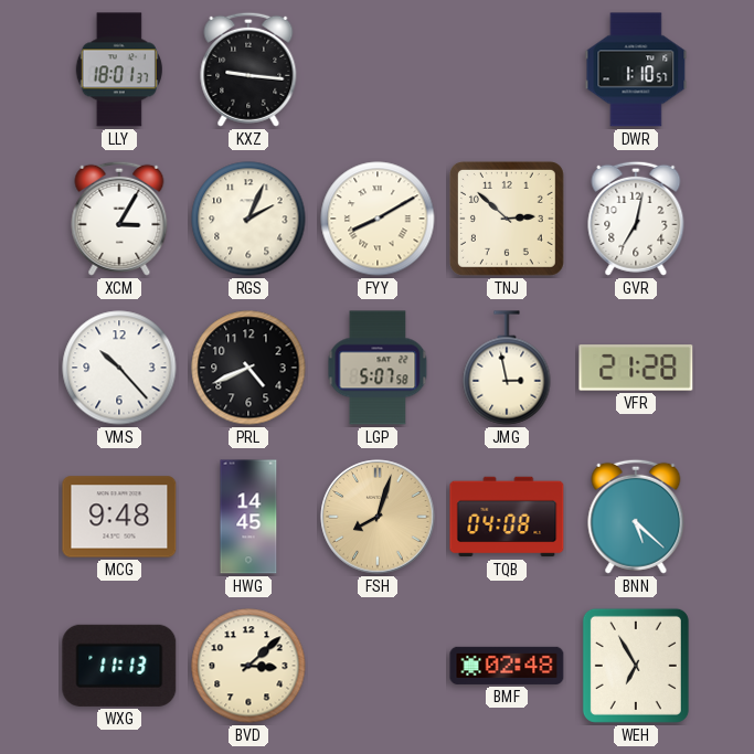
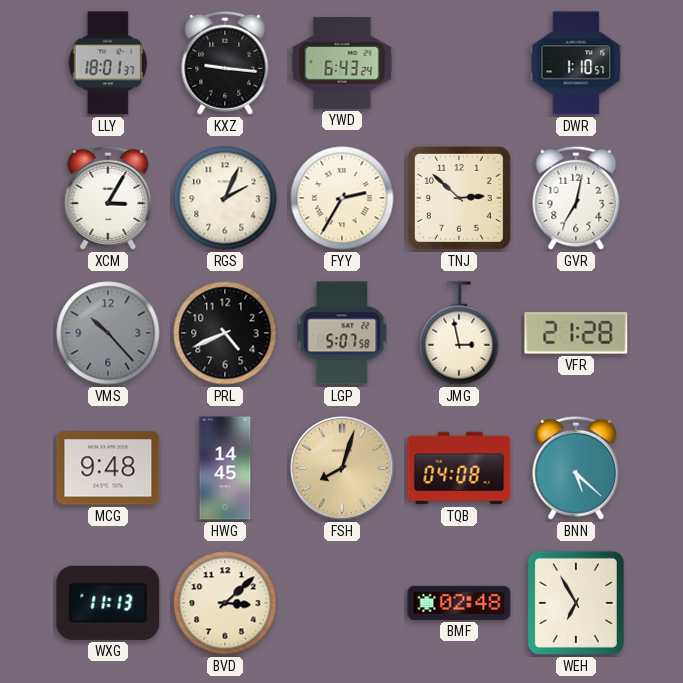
YWD: none -> 6:43
FYY: 8:10 -> 2:35
VMS dial: white -> grey
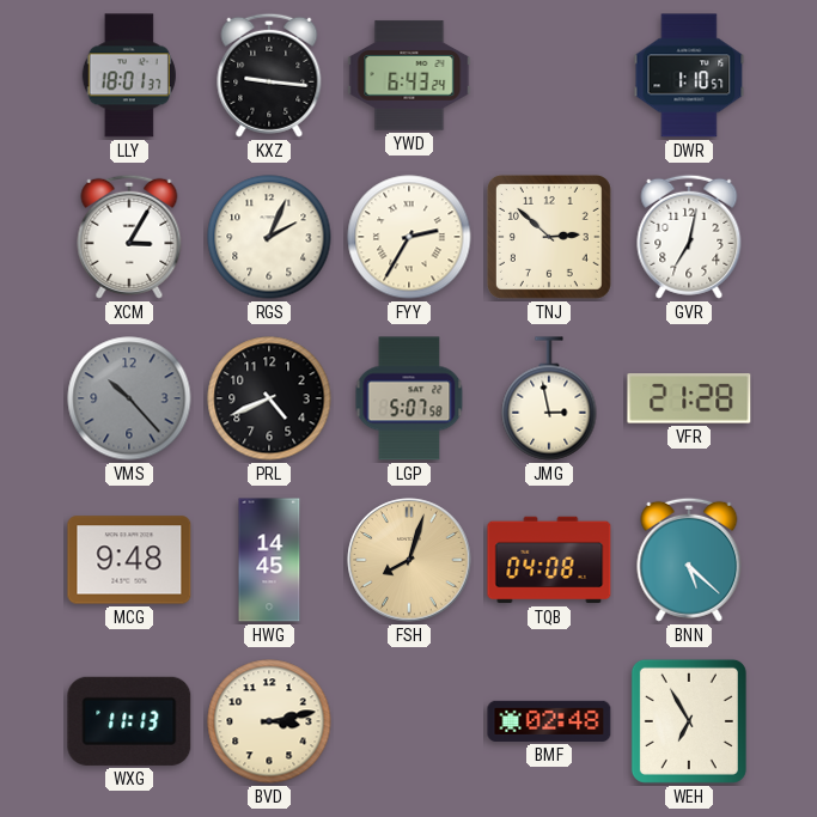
BVD: 3:08 -> 3:13
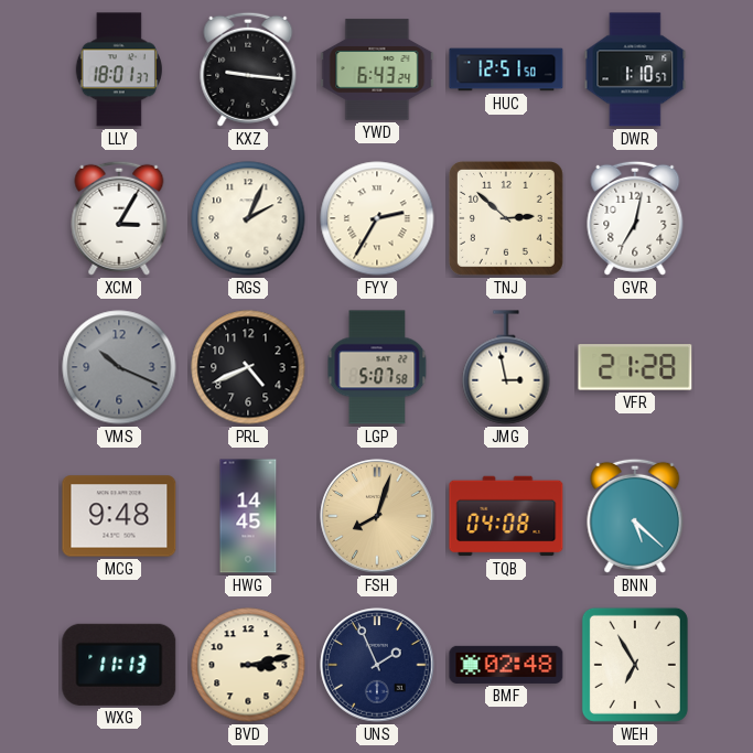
HUC: none -> 12:51
VMS: 10:23 -> 10:19
UNS: none -> 1:56
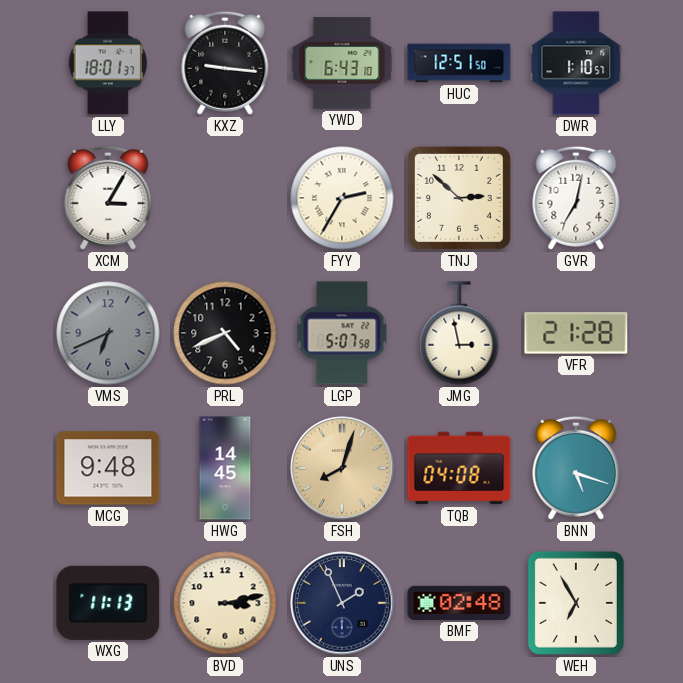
YWD: 6:43:24 -> 6:43:10
RGS: 2:04 -> none
VMS: 10:19 -> 6:41
BNN: 5:22 -> 5:18
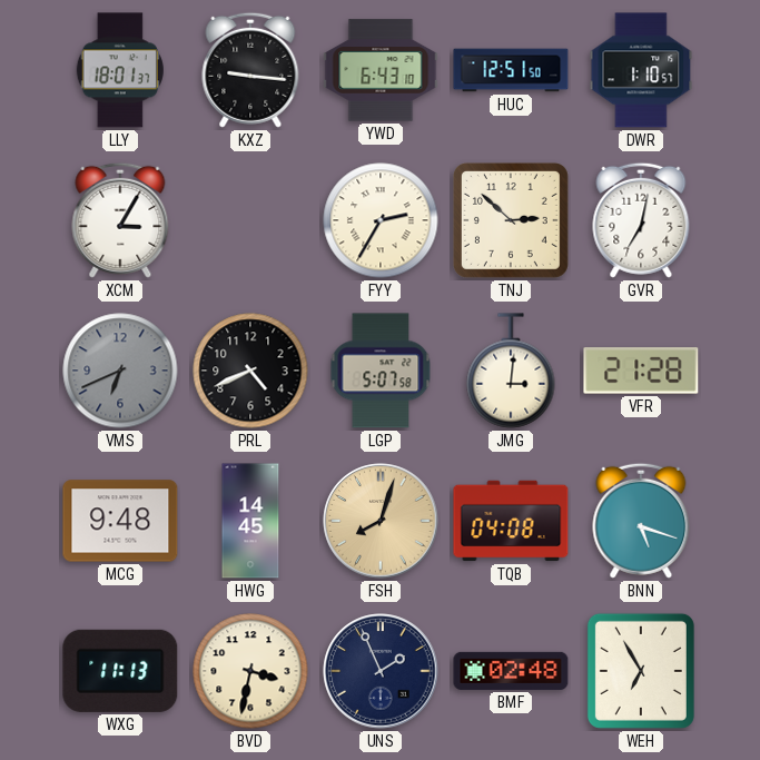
JMG: 2:58 -> 3:01
BVD: 3:13 -> 3:32
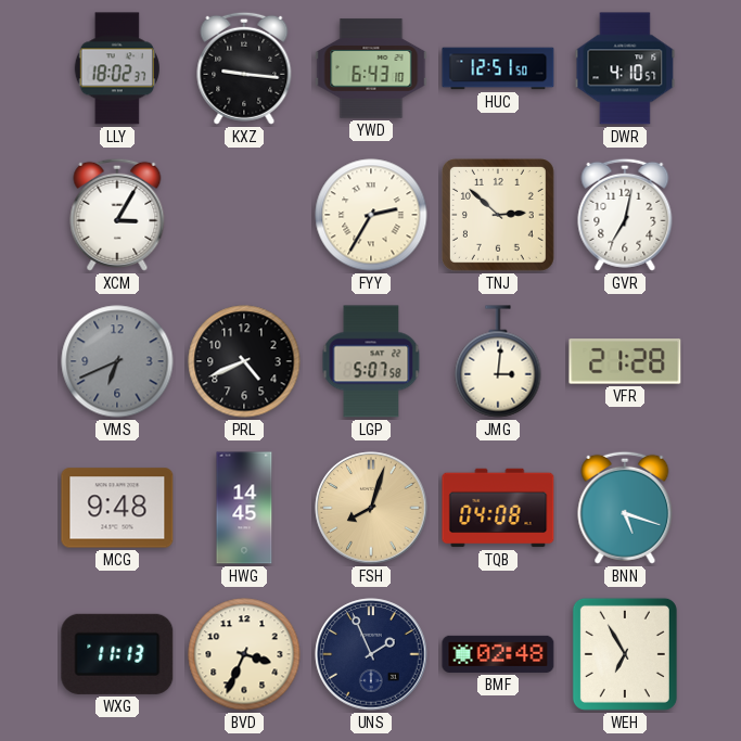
LLY: 18:01 -> 18:02
DWR: 1:10 -> 4:10
BVD: 3:32 -> 3:34
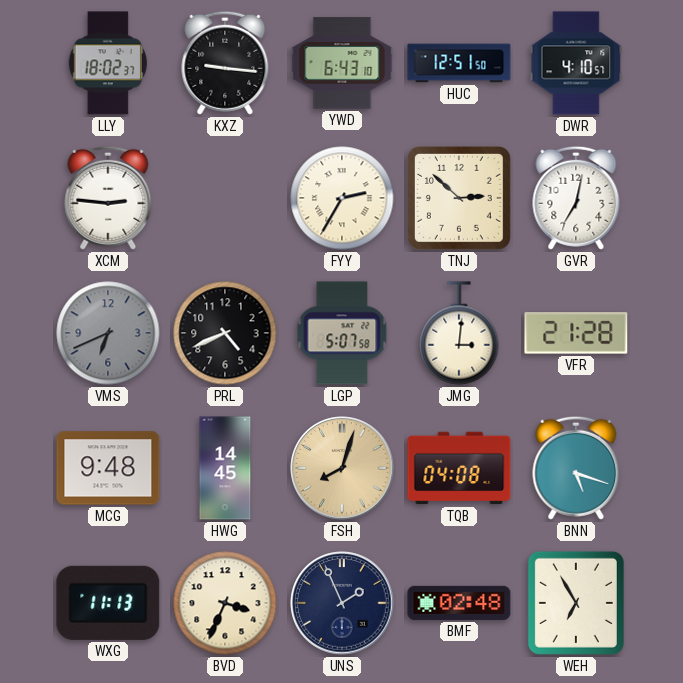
XCM: 3:05 -> 2:46
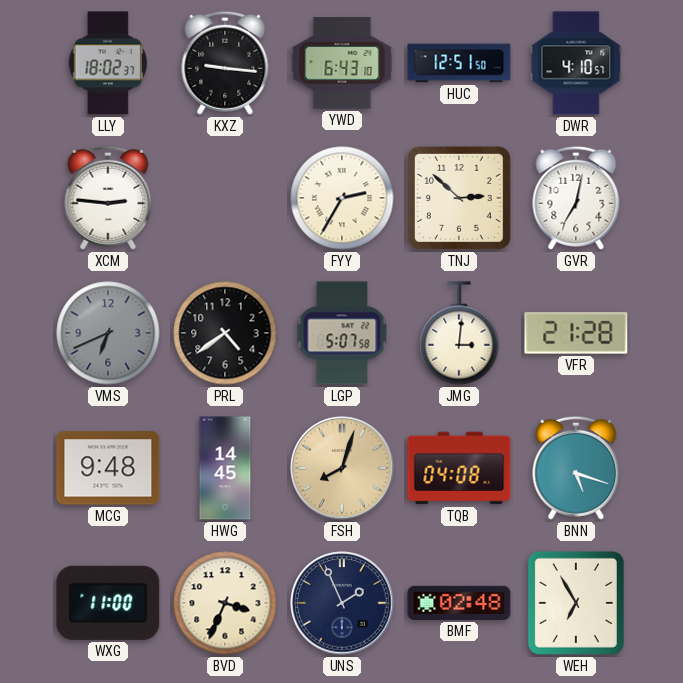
PRL: 4:41 -> 4:39
WXG: 11:13 -> 11:00
